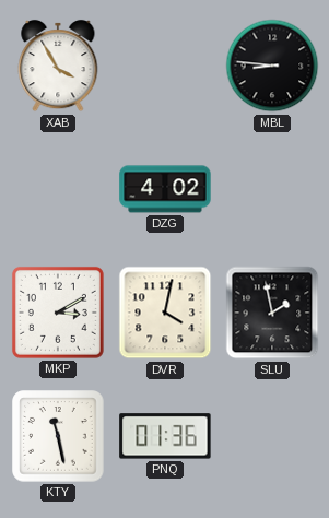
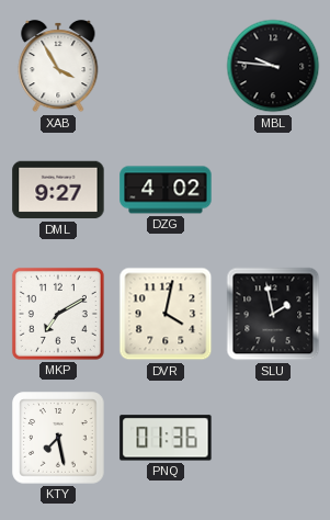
MBL: 8:46 -> 9:46
DML: none -> 9:27
MKP: 3:10 -> 7:10
KTY: 11:28 -> 7:28
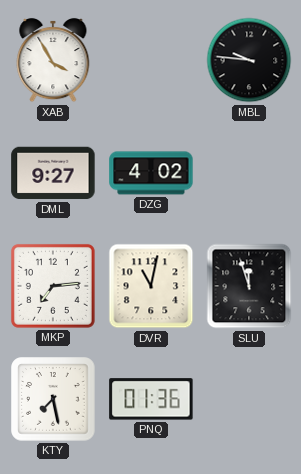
MKP: 7:10 -> 7:14
DVR: 4:02 -> 11:02
SLU: 1:58 -> 11:57
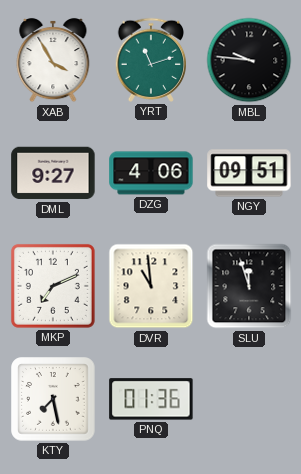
YRT: none -> 11:12
DZG: 4:02 -> 4:06
NGY: none -> 09:51
MKP: 7:14 -> 7:11
DVR: 11:02 -> 10:59
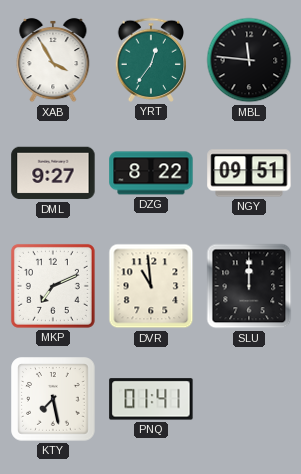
YRT: 11:12 -> 12:36
MBL: 9:46 -> 11:46
DZG: 4:06 -> 8:22
SLU: 11:57 -> 12:00
PNQ: 01:36 -> 01:41
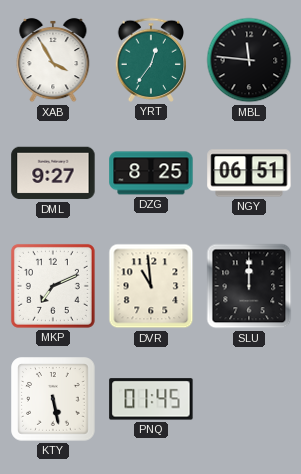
DZG: 8:22 -> 8:25
NGY: 09:51 -> 06:51
KTY: 7:28 -> 5:28
PNQ: 01:41 -> 01:45
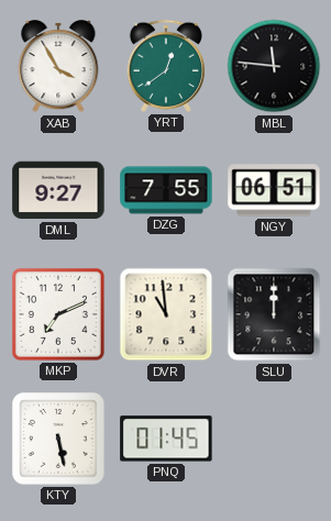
YRT: 12:36 -> 12:39
DZG: 8:25 -> 7:55
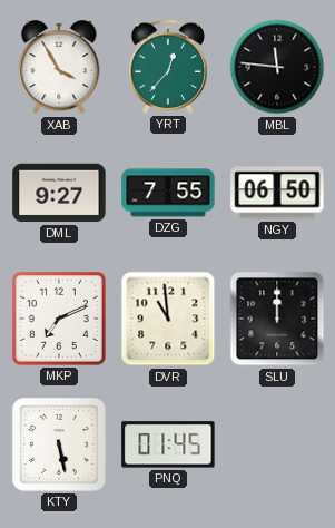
YRT: 12:39 -> 12:37
NGY: 06:51 -> 06:50
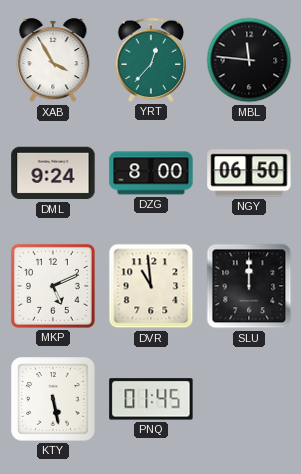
DML: 9:27 -> 9:24
DZG: 7:55 -> 8:00
MKP: 7:11 -> 5:11
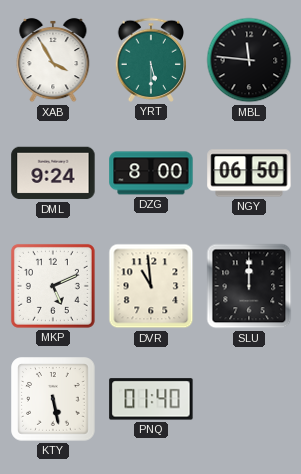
YRT: 12:37 -> 5:30
PNQ: 01:45 -> 01:40
